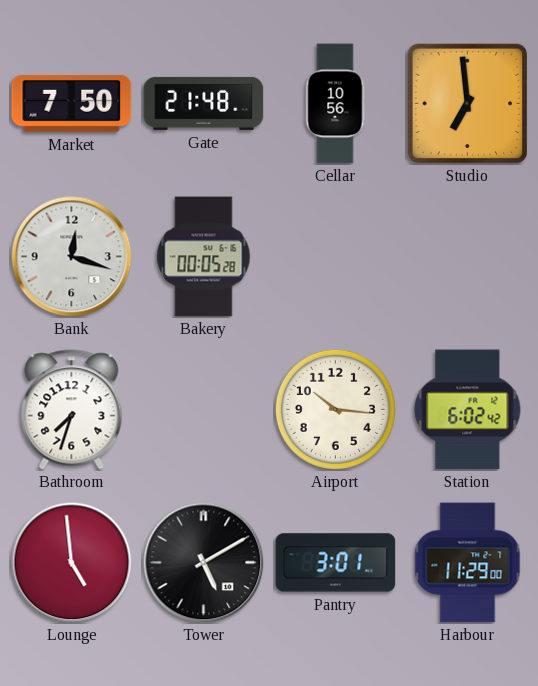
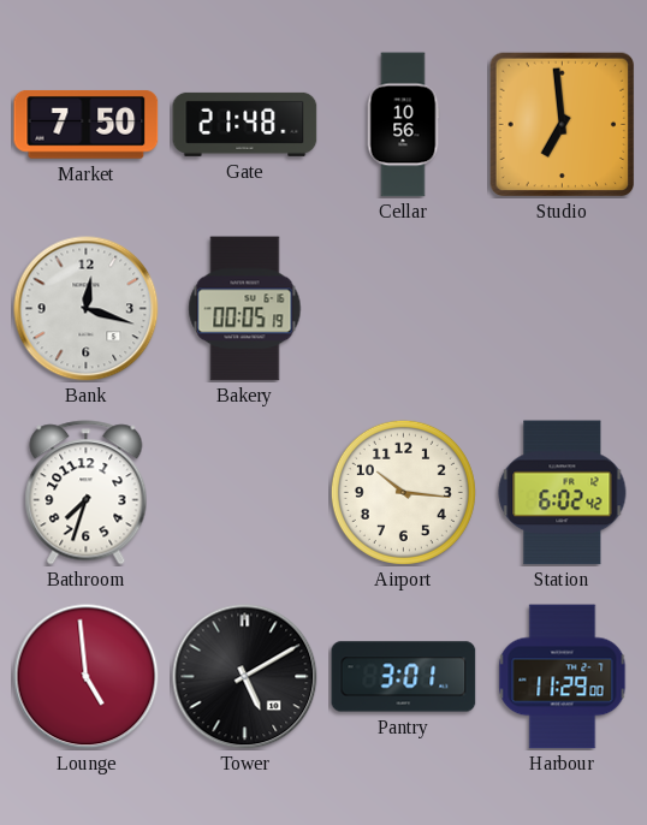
Bakery: 00:05:28 -> 00:05:19
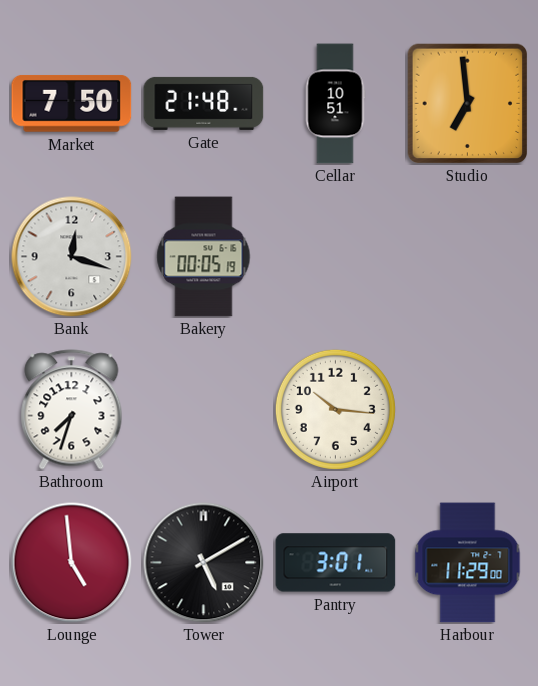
Cellar: 10:56 -> 10:51
Station: 6:02 -> none
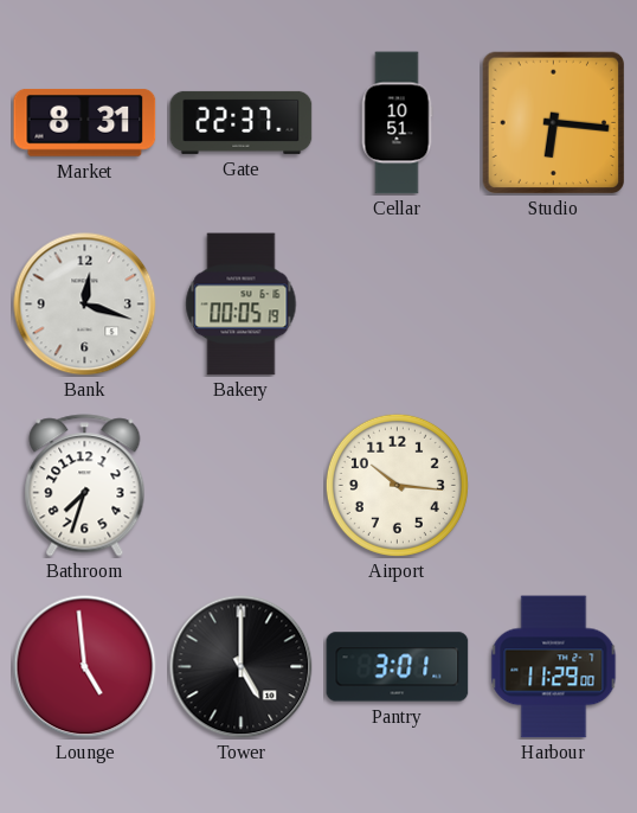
Market: 7:50 -> 8:31
Gate: 21:48 -> 22:37
Studio: 6:59 -> 6:16
Tower: 5:10 -> 5:00
